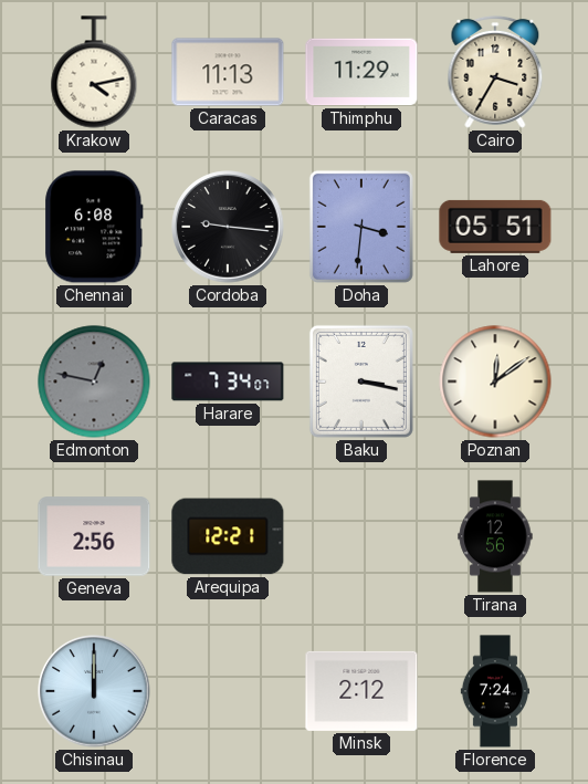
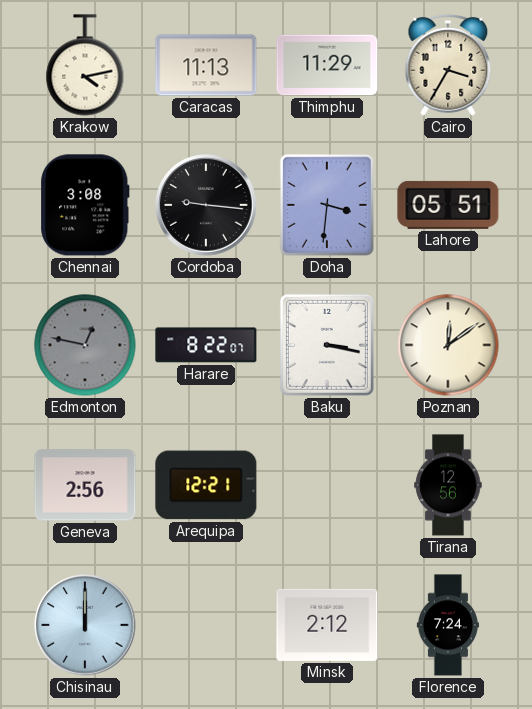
Chennai: 6:08 -> 3:08
Harare: 7:34 -> 8:22
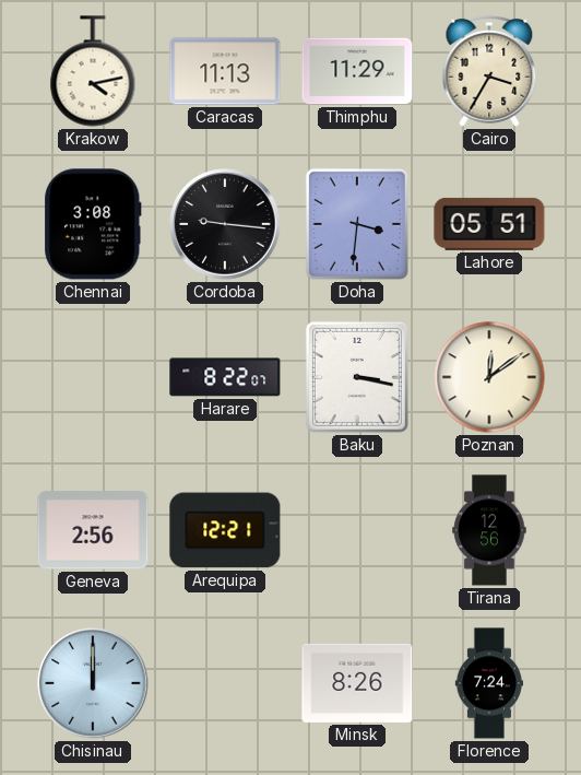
Edmonton: 12:47 -> none
Minsk: 2:12 -> 8:26
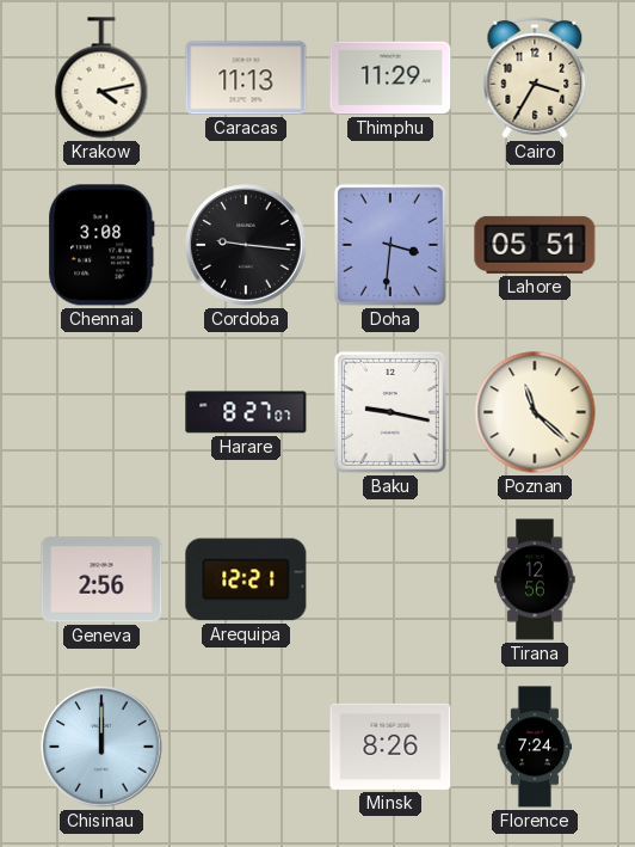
Harare: 8:22 -> 8:27
Baku: 3:17 -> 9:17
Poznan: 12:09 -> 11:22
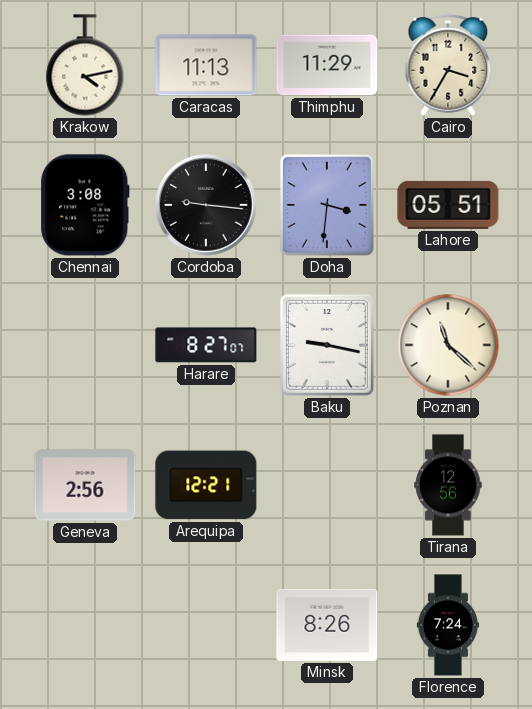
Chisinau: 12:00 -> none
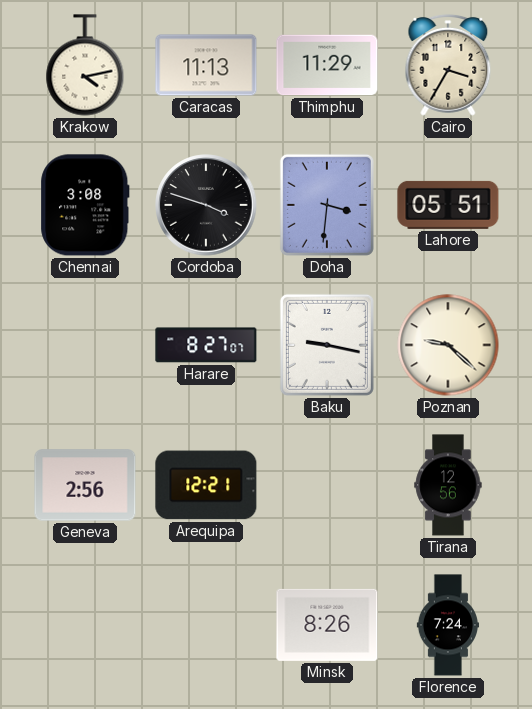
Cordoba: 9:16 -> 3:48
Poznan: 11:22 -> 9:22
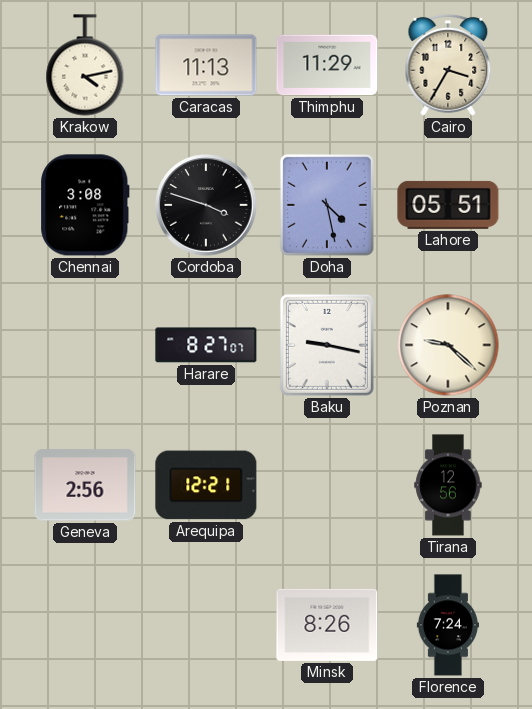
Doha: 3:31 -> 4:28
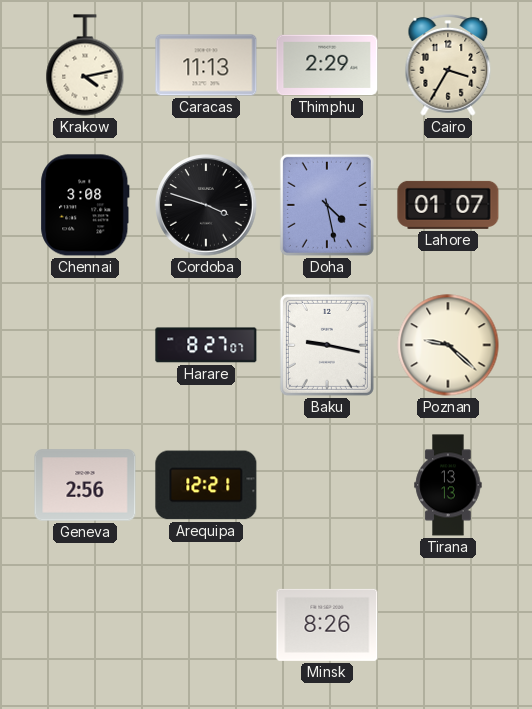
Thimphu: 11:29 -> 2:29
Lahore: 05:51 -> 01:07
Tirana: 12:56 -> 13:13
Florence: 7:24 -> none
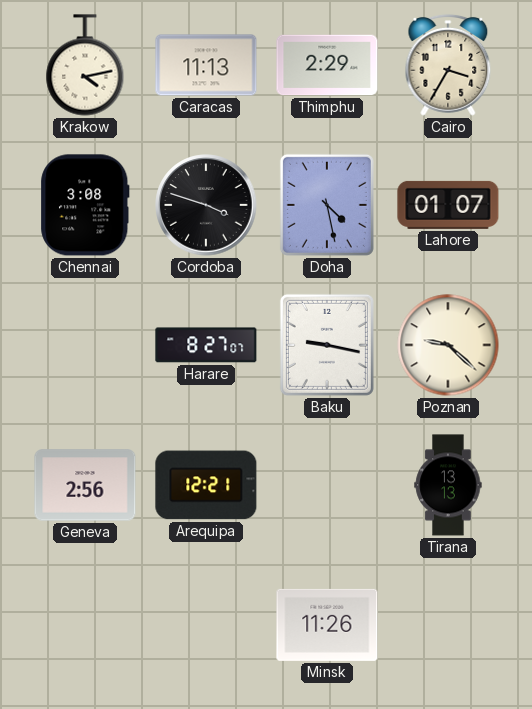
Minsk: 8:26 -> 11:26
